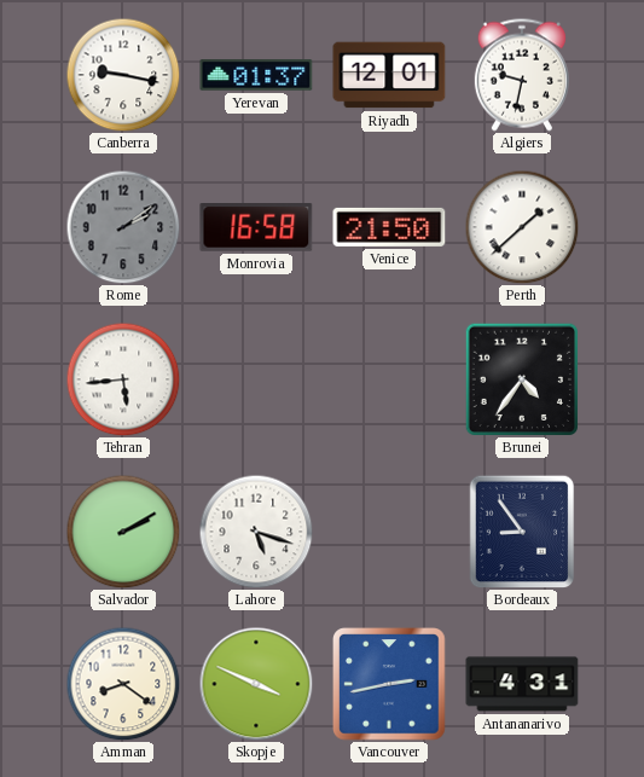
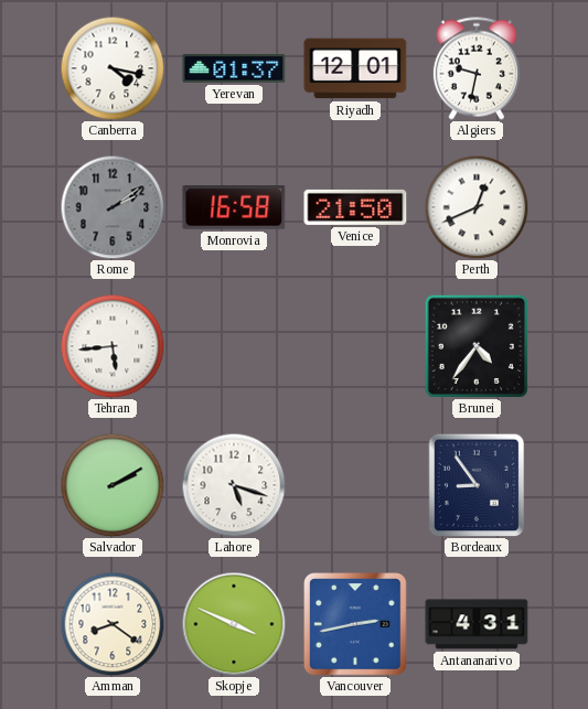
Canberra: 9:17 -> 4:17
Perth: 1:38 -> 12:41
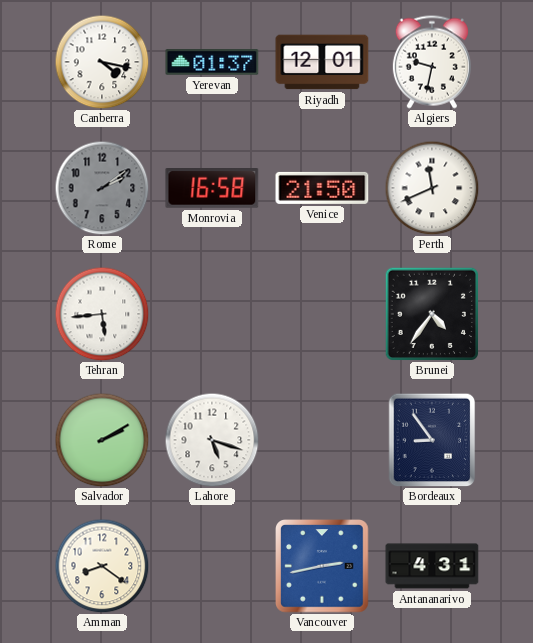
Perth: 12:41 -> 11:41
Skopje: 3:49 -> none
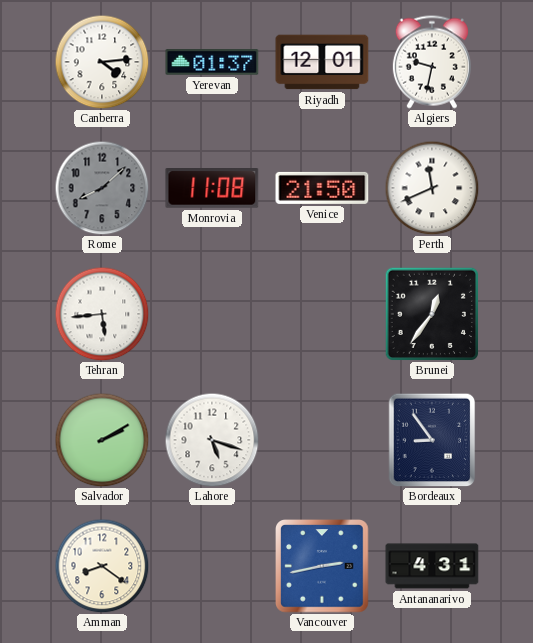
Canberra: 4:17 -> 4:14
Rome: 2:09 -> 8:08
Monrovia: 16:58 -> 11:08
Brunei: 4:36 -> 12:36
